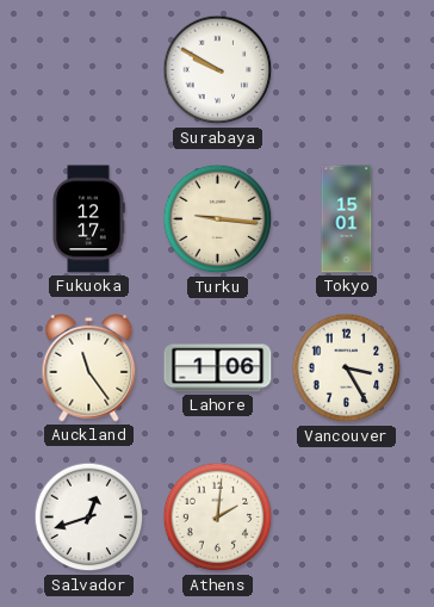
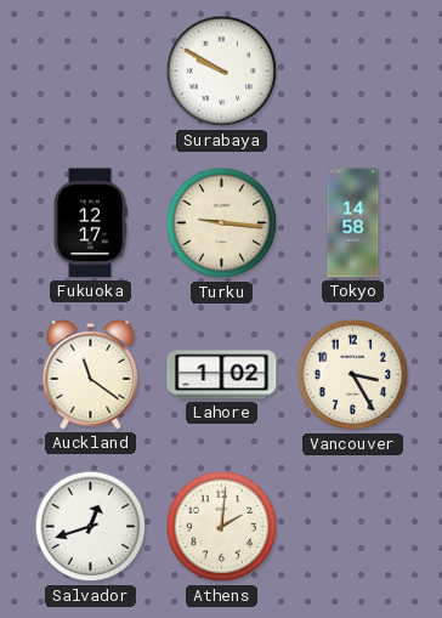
Tokyo: 15:01 -> 14:58
Auckland: 11:24 -> 11:21
Lahore: 1:06 -> 1:02
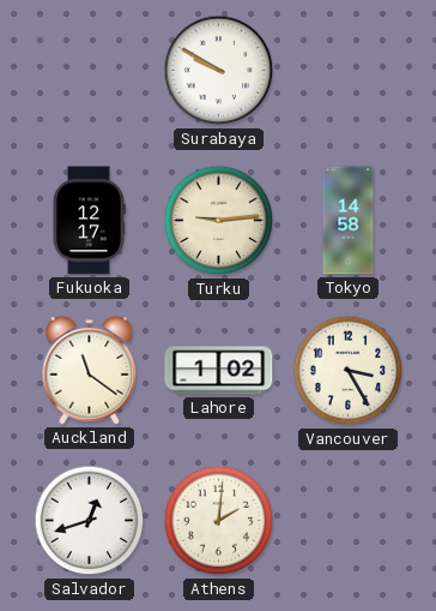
Turku: 9:16 -> 9:14
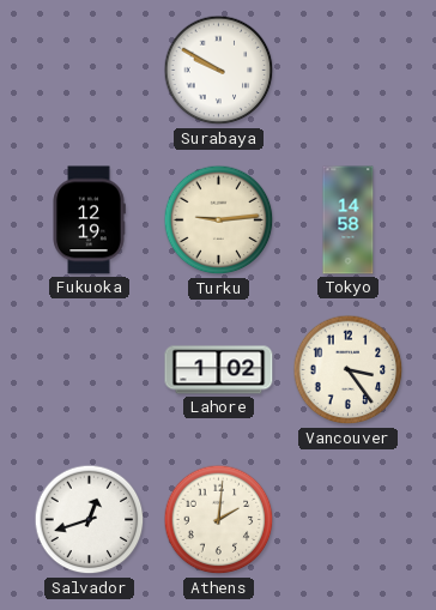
Fukuoka: 12:17 -> 12:19
Auckland: 11:21 -> none
Vancouver: 3:25 -> 3:24
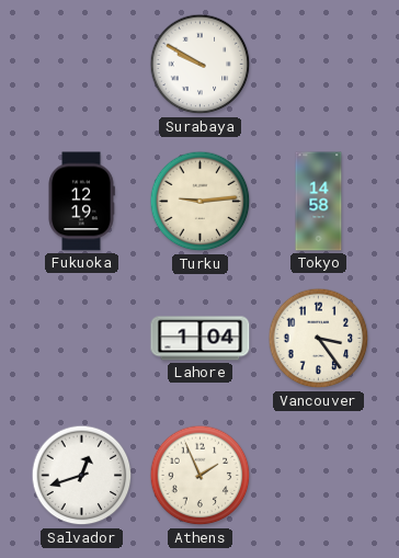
Lahore: 1:02 -> 1:04
Athens: 2:01 -> 1:56
